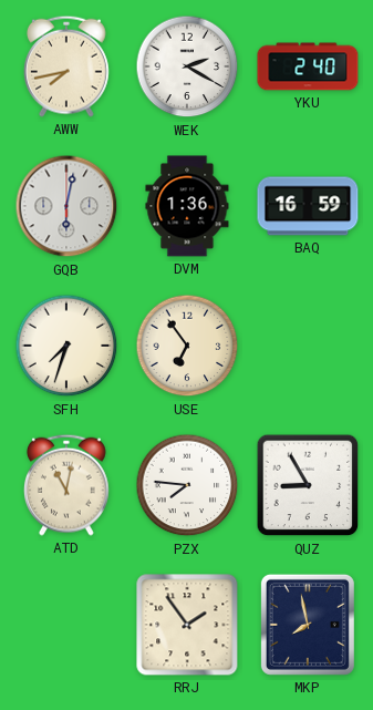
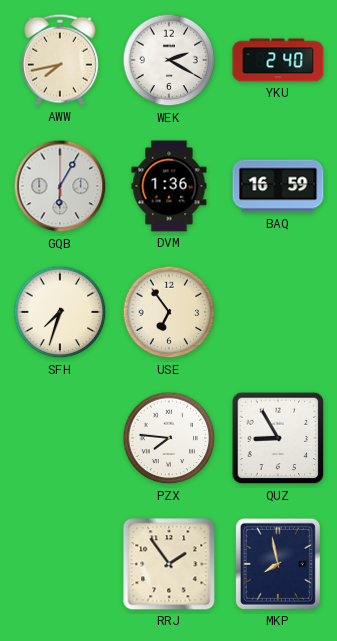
GQB: 6:02 -> 6:05
ATD: 11:02 -> none
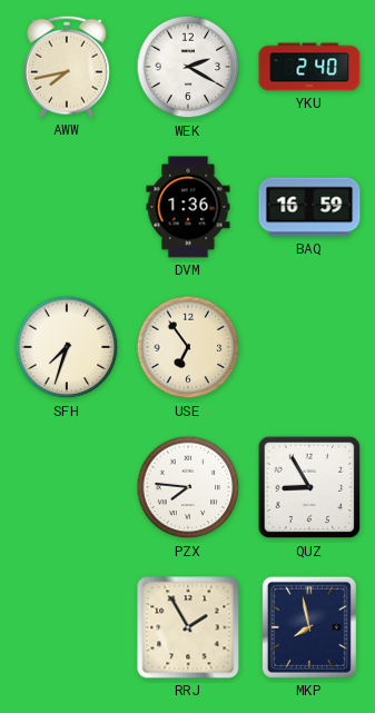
GQB: 6:05 -> none
RRJ: 1:54 -> 1:55
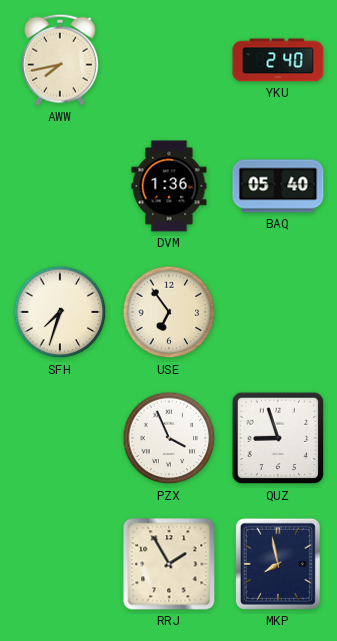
WEK: 2:20 -> none
BAQ: 16:59 -> 05:40
PZX: 7:46 -> 3:56
QUZ: 8:55 -> 8:57
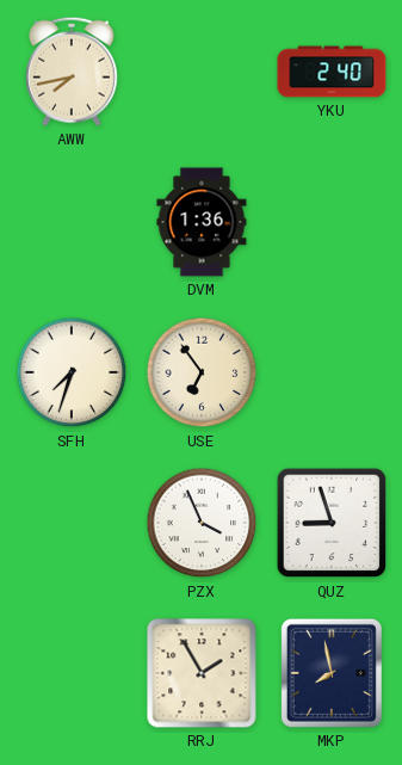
BAQ: 05:40 -> none
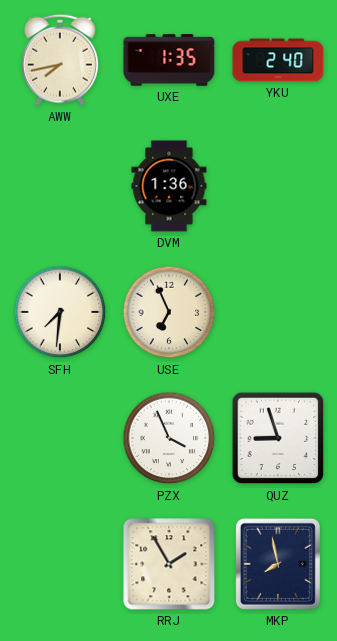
UXE: none -> 1:35
SFH: 7:33 -> 7:31
USE: 6:54 -> 6:56
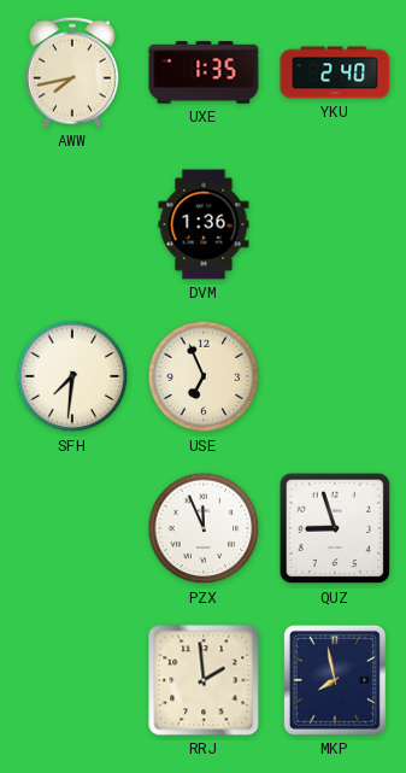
PZX: 3:56 -> 11:56
RRJ: 1:55 -> 1:59
